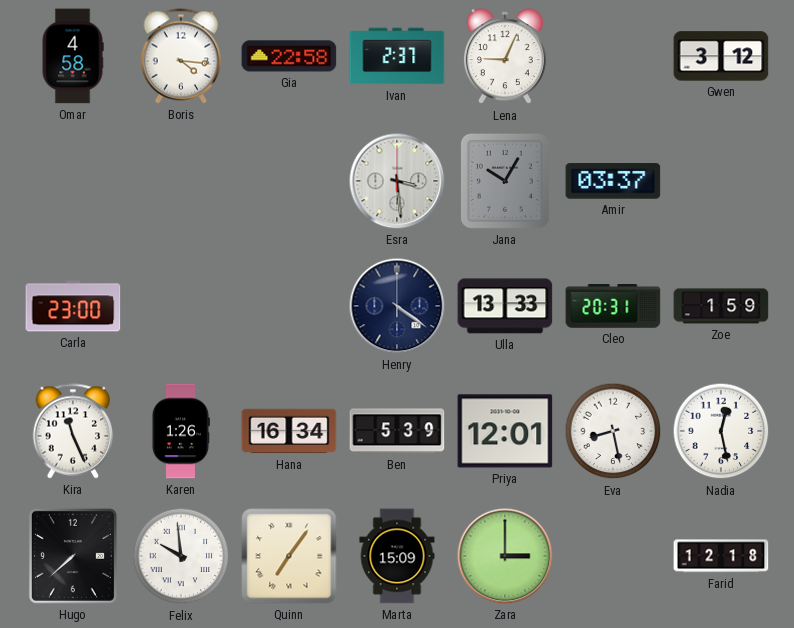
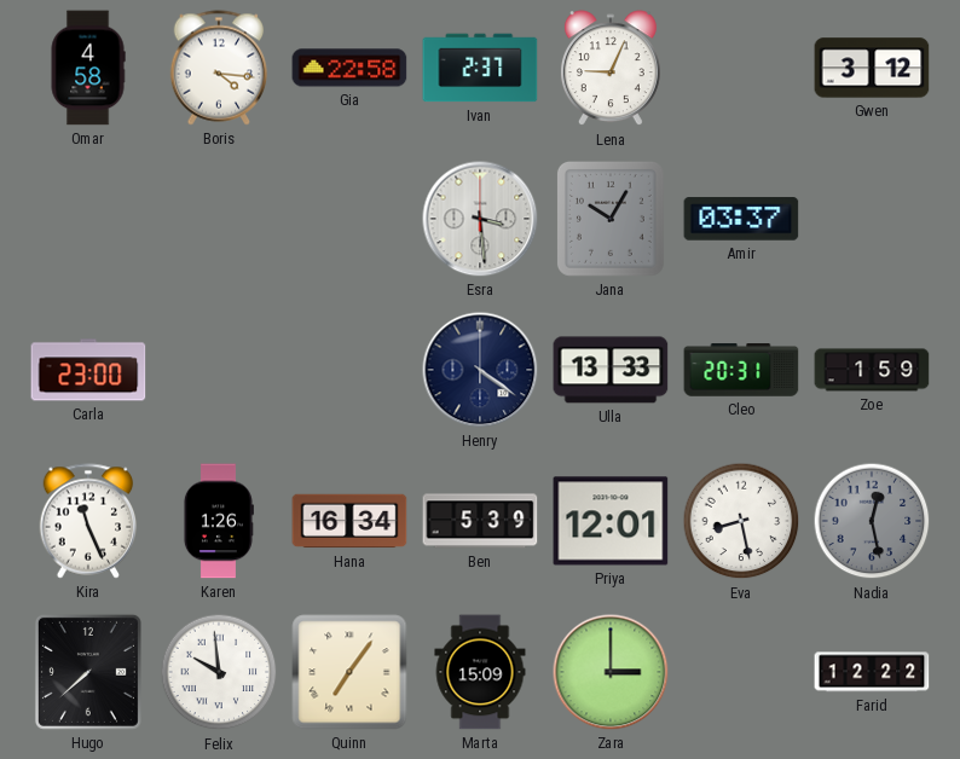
Nadia dial: white -> grey
Farid: 12:18 -> 12:22
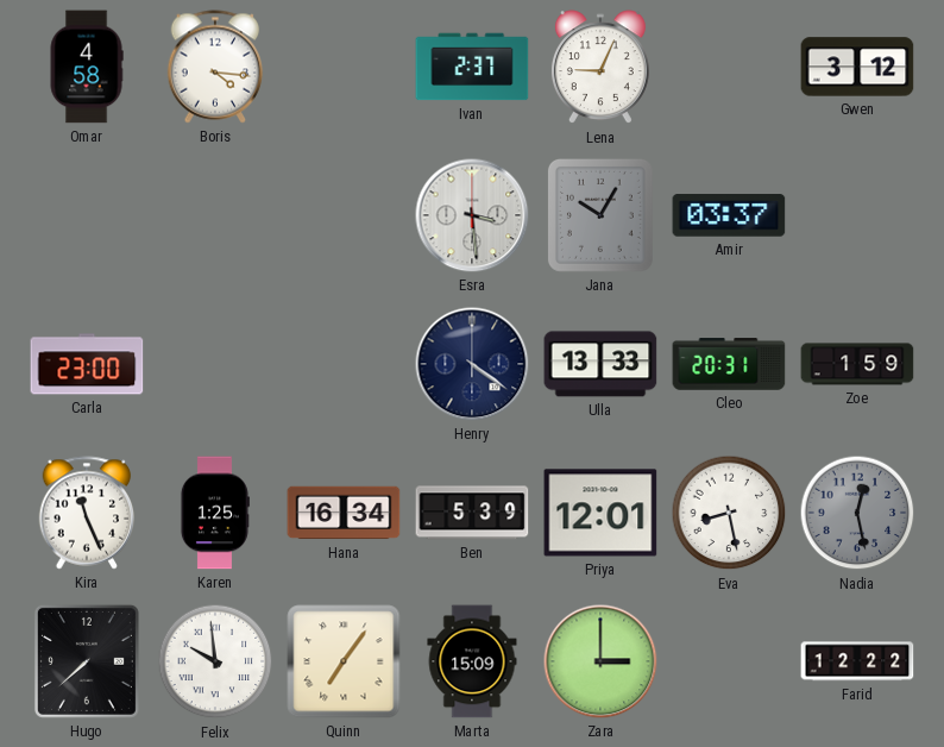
Gia: 22:58 -> none
Karen: 1:26 -> 1:25
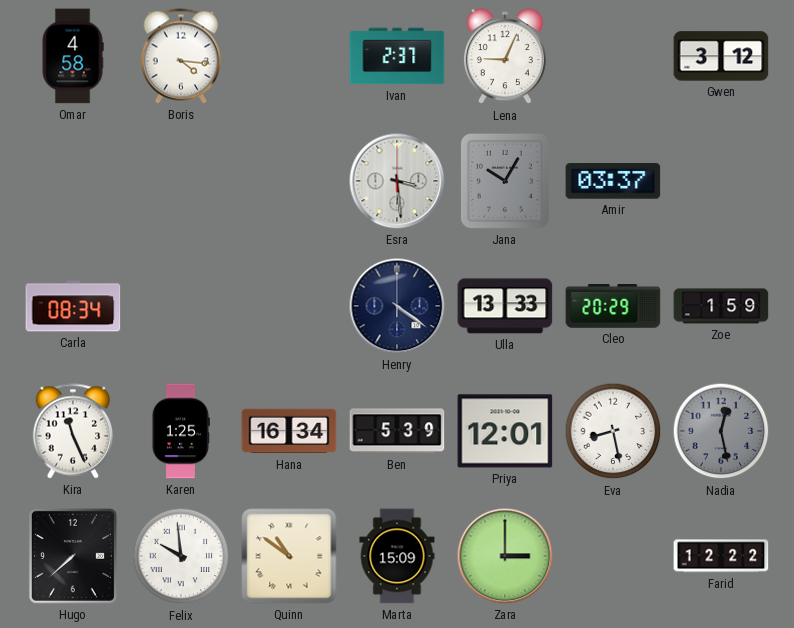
Carla: 23:00 -> 08:34
Cleo: 20:31 -> 20:29
Quinn: 7:06 -> 10:51
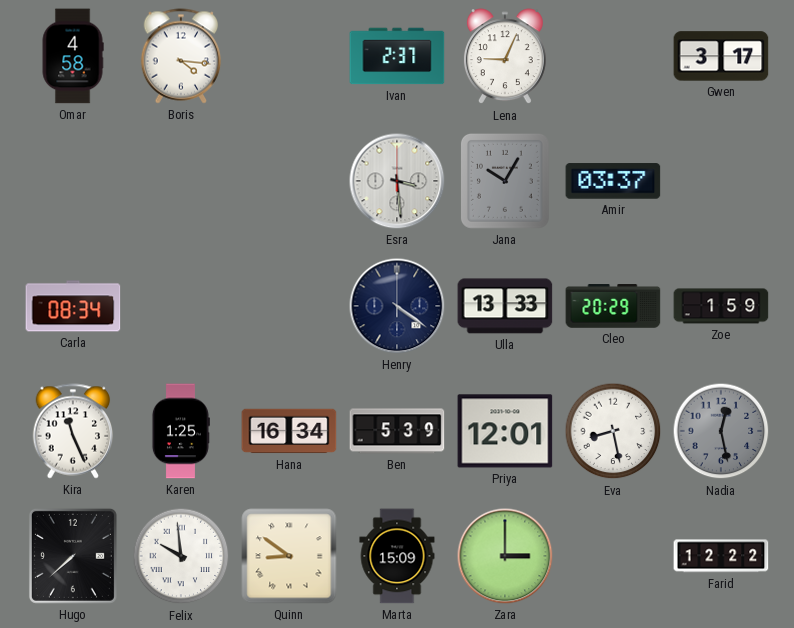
Gwen: 3:12 -> 3:17
Quinn: 10:51 -> 8:51
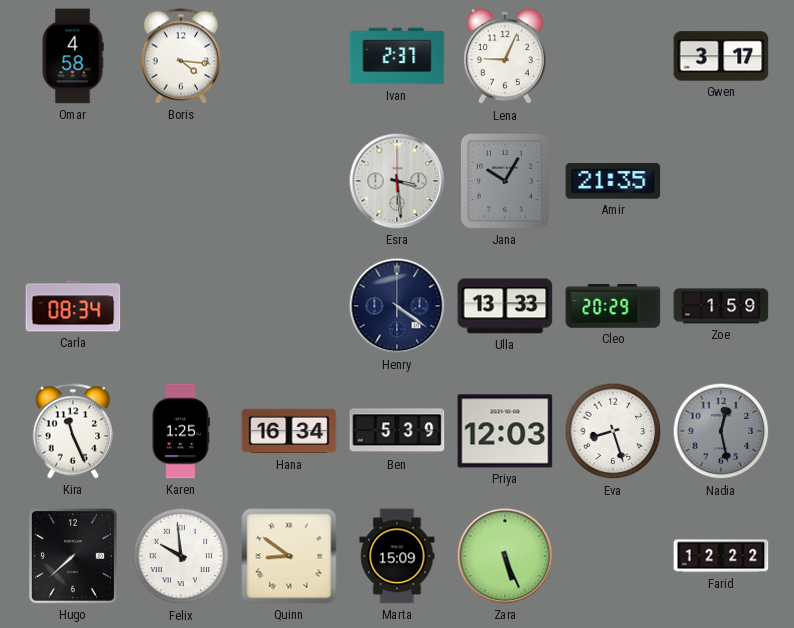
Amir: 03:37 -> 21:35
Priya: 12:01 -> 12:03
Eva: 8:28 -> 8:27
Zara: 3:00 -> 5:26
